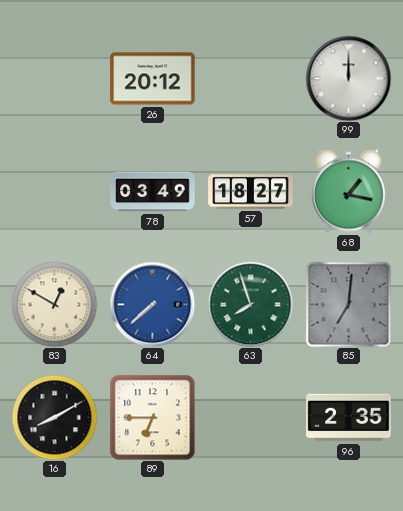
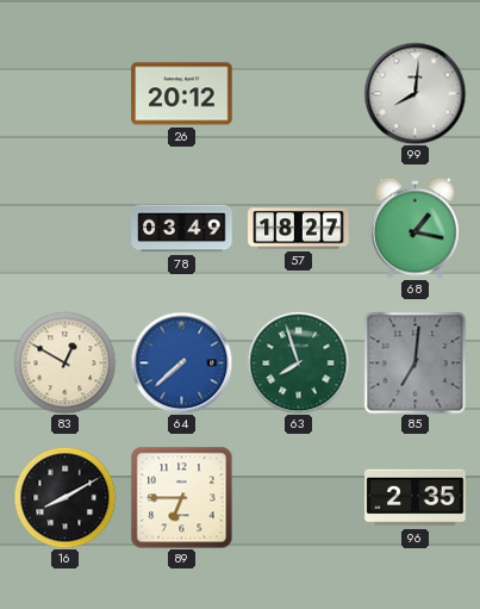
99: 12:00 -> 8:01
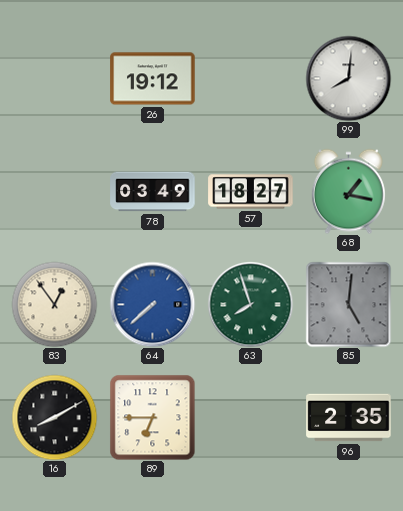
26: 20:12 -> 19:12
83: 12:50 -> 12:54
85: 7:01 -> 5:01
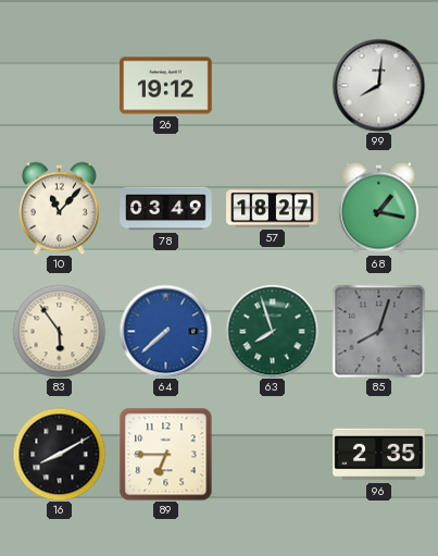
10: none -> 11:07
83: 12:54 -> 5:54
85: 5:01 -> 8:03
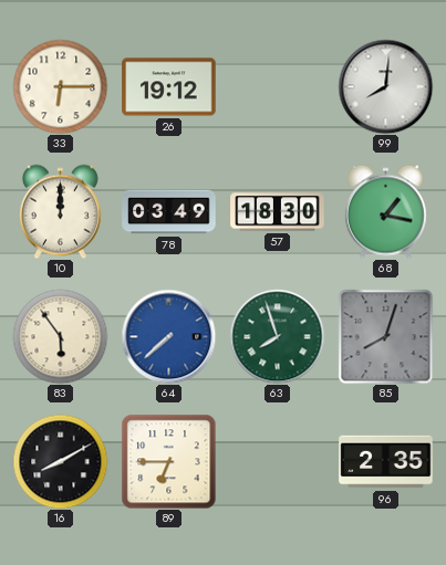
33: none -> 6:15
10: 11:07 -> 12:00
57: 18:27 -> 18:30
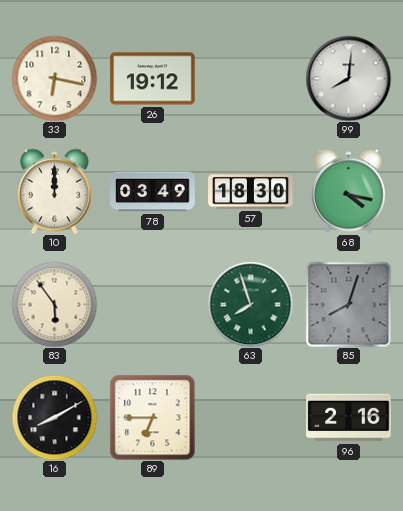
33: 6:15 -> 6:17
68: 1:17 -> 4:17
64: 7:38 -> none
96: 2:35 -> 2:16
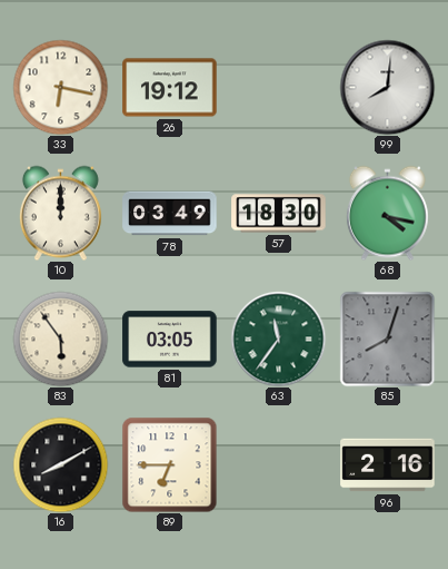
81: none -> 03:05
63: 7:57 -> 11:36
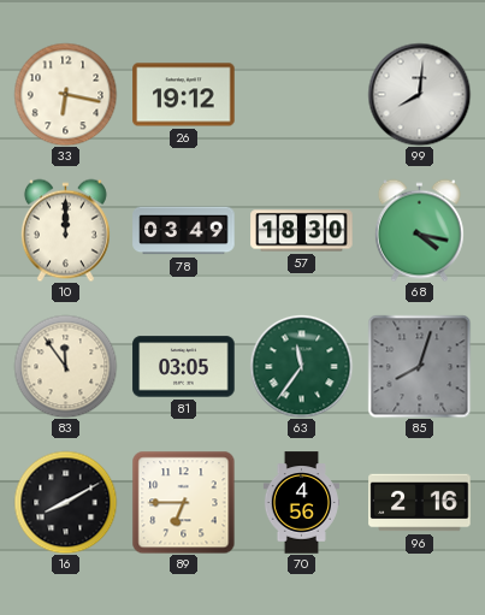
83: 5:54 -> 11:54
70: none -> 4:56
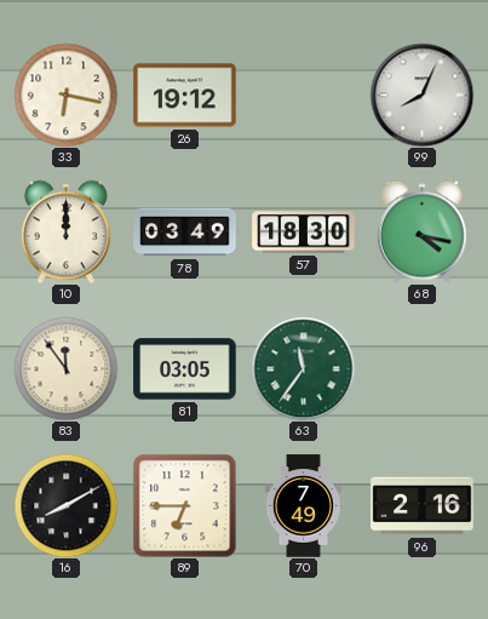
99: 8:01 -> 8:04
85: 8:03 -> none
70: 4:56 -> 7:49
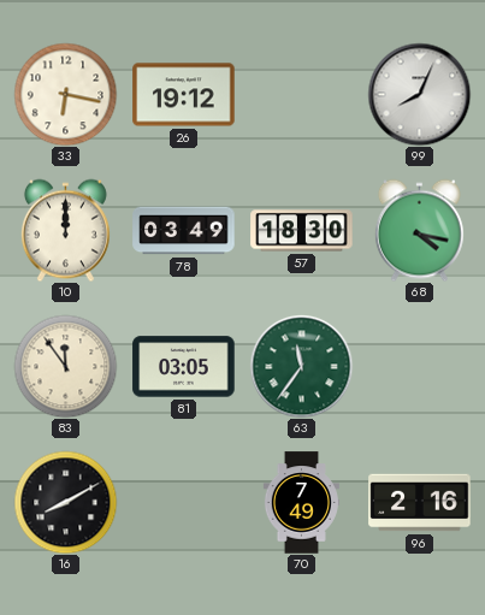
89: 6:45 -> none
